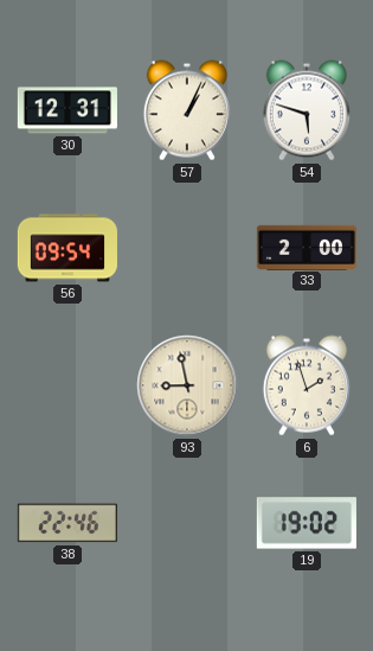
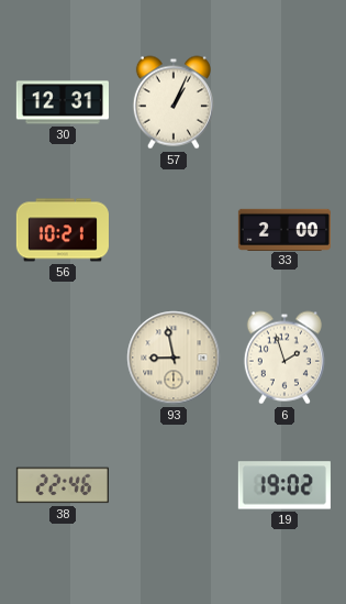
54: 5:48 -> none
56: 09:54 -> 10:21
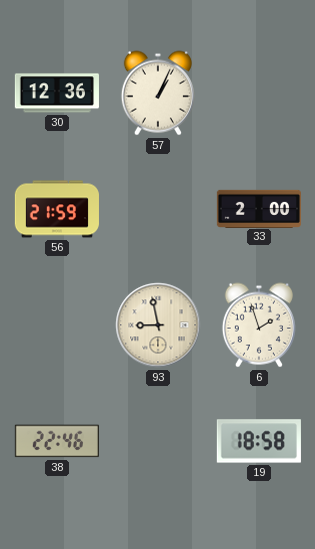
30: 12:31 -> 12:36
56: 10:21 -> 21:59
19: 19:02 -> 18:58
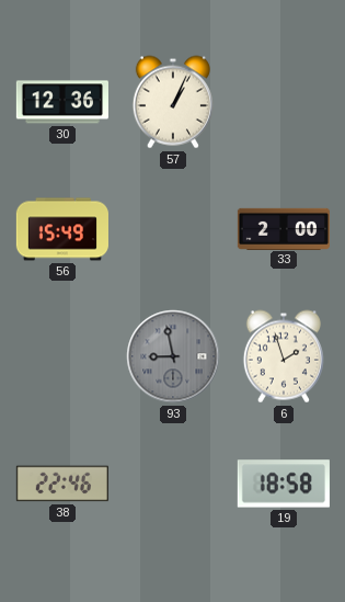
56: 21:59 -> 15:49
93 dial: cream -> grey
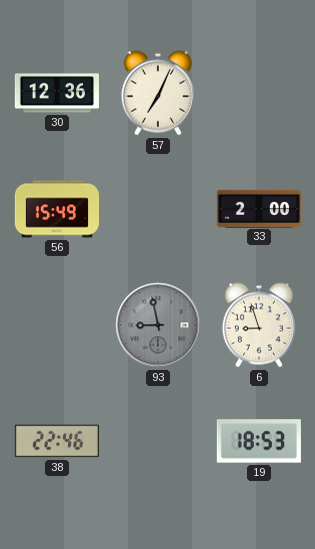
57: 1:04 -> 7:04
6: 1:57 -> 8:57
19: 18:58 -> 18:53
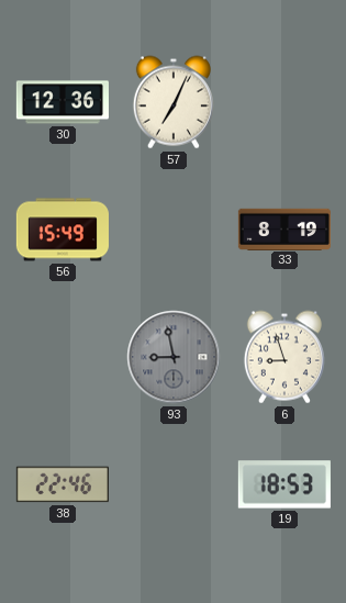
33: 2:00 -> 8:19
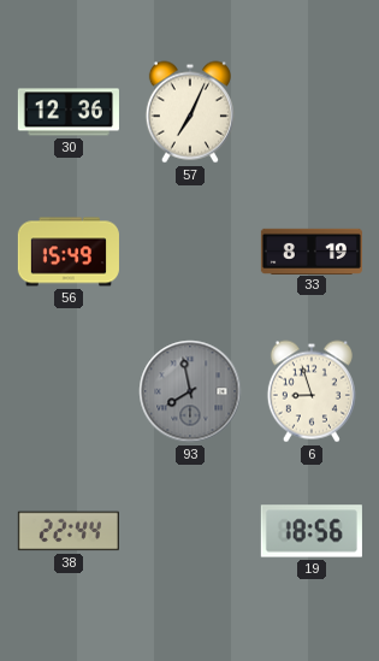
93: 8:58 -> 7:58
38: 22:46 -> 22:44
19: 18:53 -> 18:56
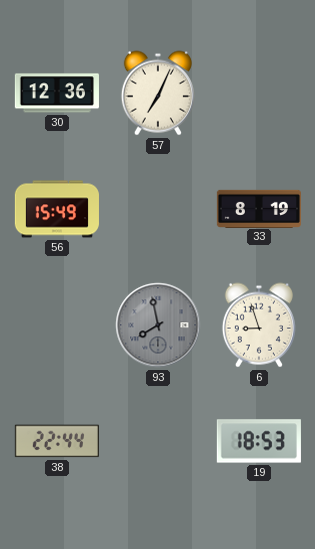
19: 18:56 -> 18:53
